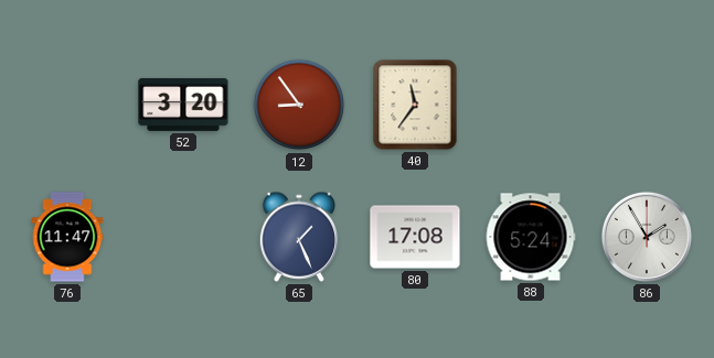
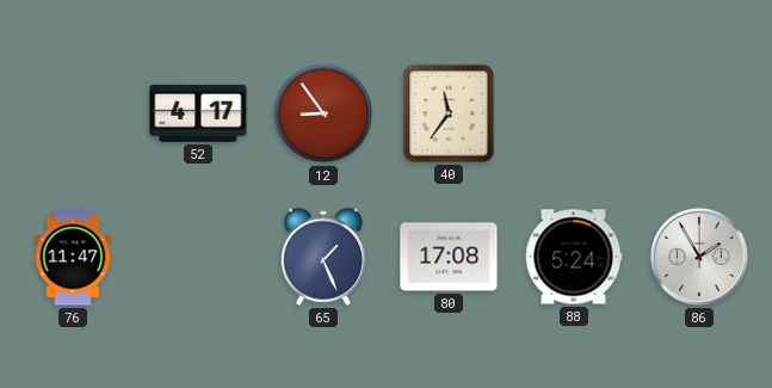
52: 3:20 -> 4:17
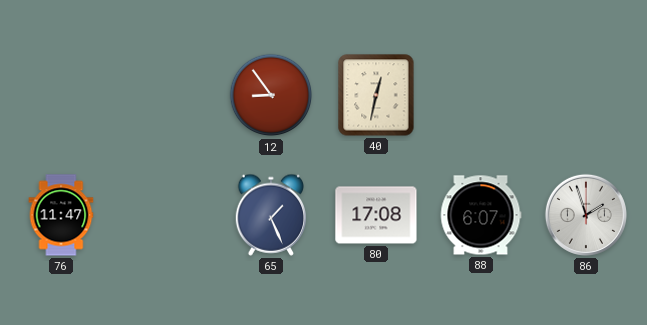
52: 4:17 -> none
40: 11:36 -> 12:32
88: 5:24 -> 6:07
86: 1:55 -> 1:57
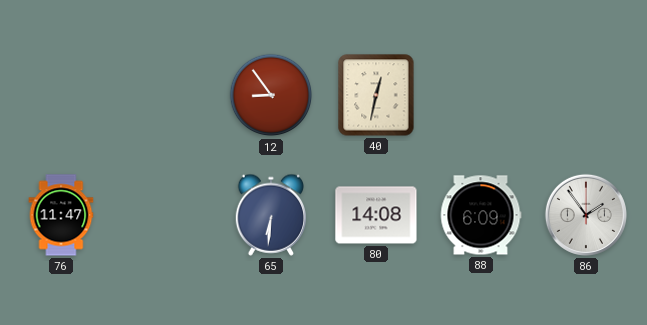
65: 1:26 -> 6:31
80: 17:08 -> 14:08
88: 6:07 -> 6:09
86: 1:57 -> 1:54
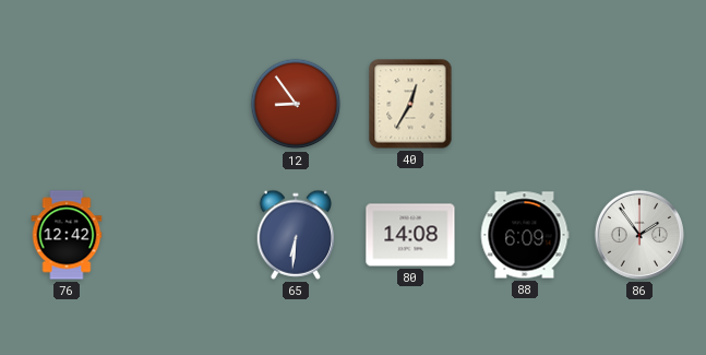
40: 12:32 -> 12:35
76: 11:47 -> 12:42
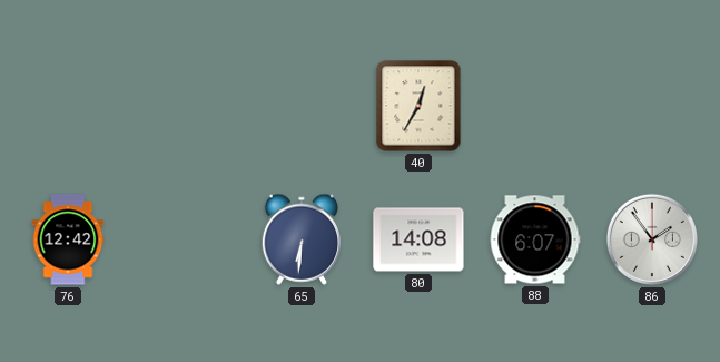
12: 8:54 -> none
88: 6:09 -> 6:07
